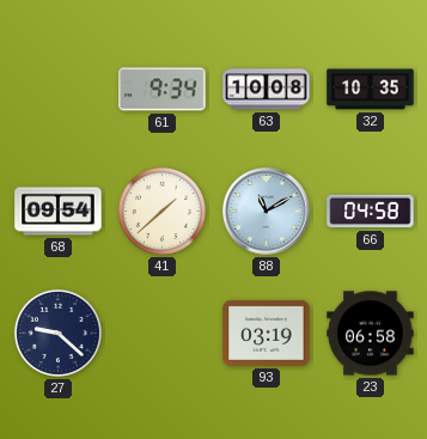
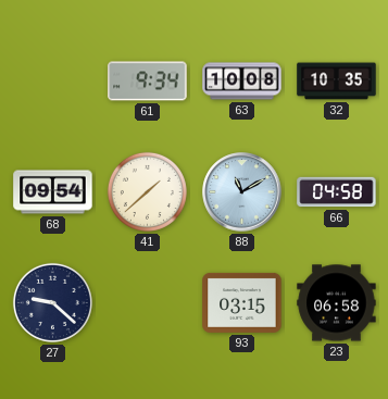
93: 03:19 -> 03:15
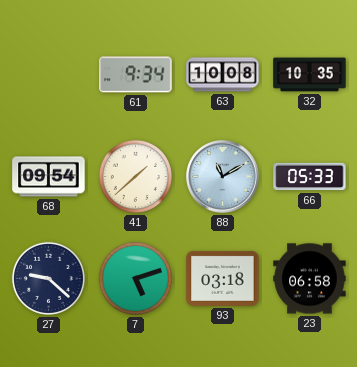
66: 04:58 -> 05:33
7: none -> 5:12
93: 03:15 -> 03:18
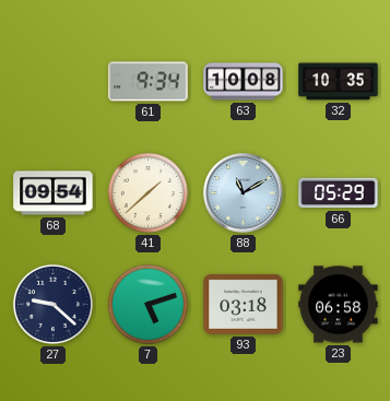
66: 05:33 -> 05:29
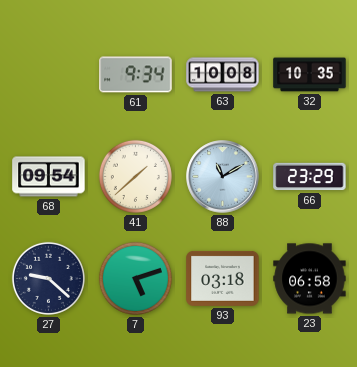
66: 05:29 -> 23:29
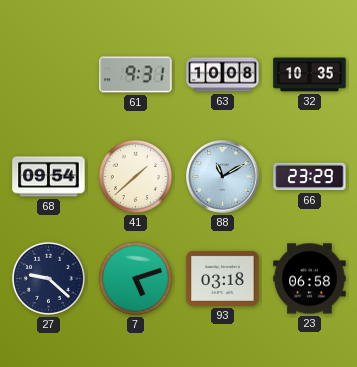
61: 9:34 -> 9:31
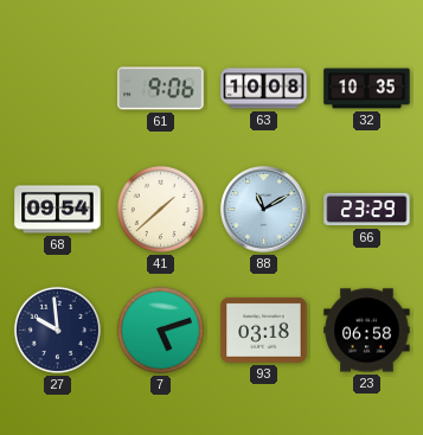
61: 9:31 -> 9:06
27: 9:22 -> 9:59
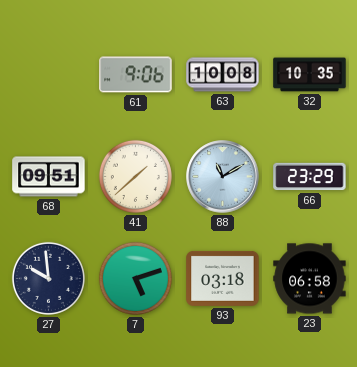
68: 09:54 -> 09:51
